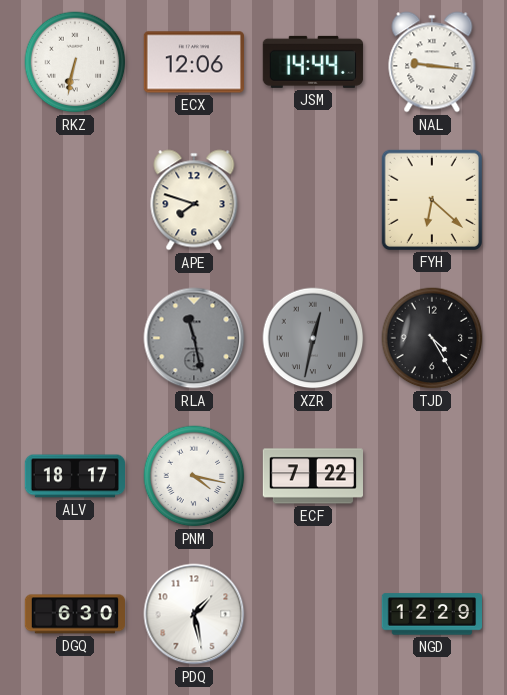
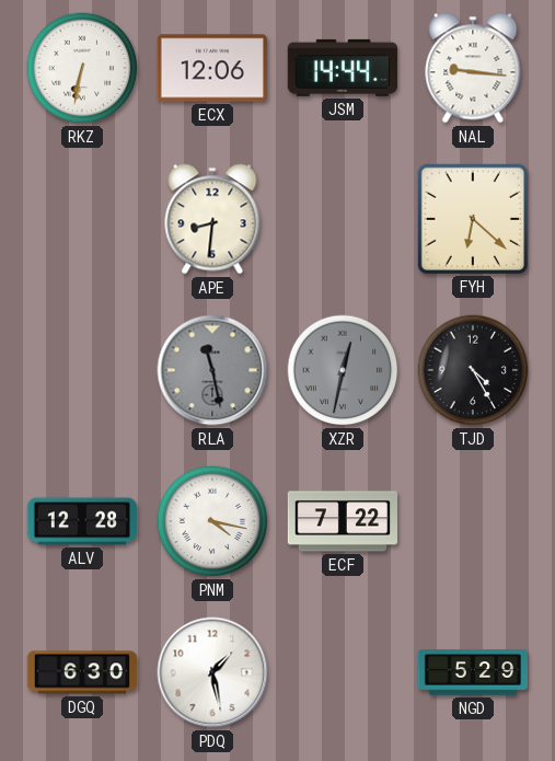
APE: 7:48 -> 8:31
ALV: 18:17 -> 12:28
NGD: 12:29 -> 5:29
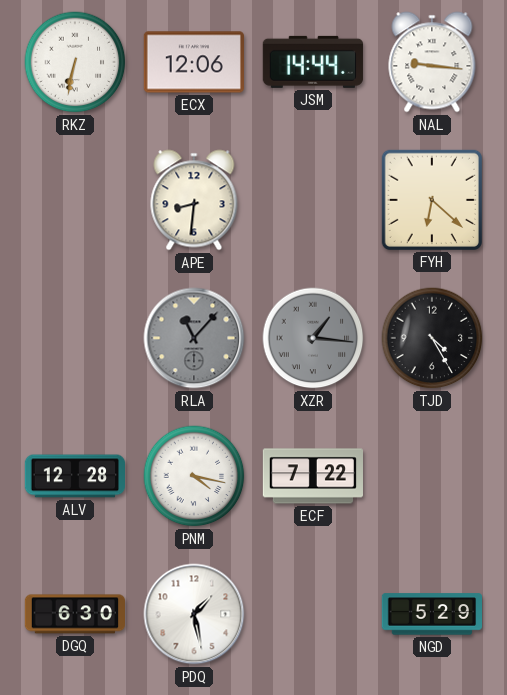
RLA: 11:28 -> 11:07
XZR: 12:32 -> 1:16
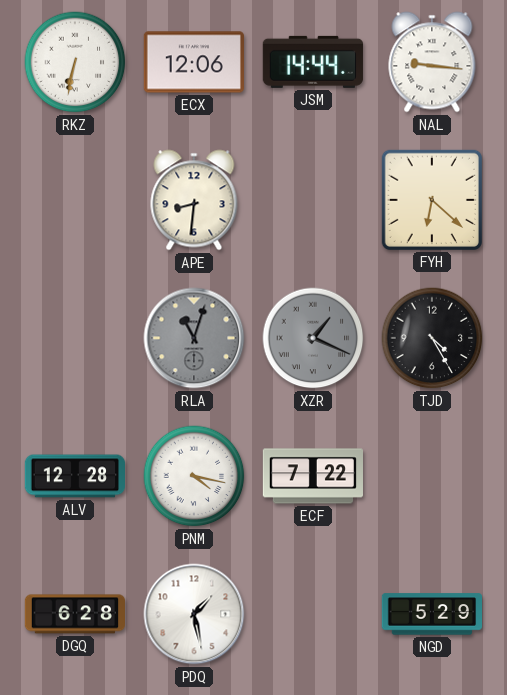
RLA: 11:07 -> 11:03
XZR: 1:16 -> 1:19
DGQ: 6:30 -> 6:28
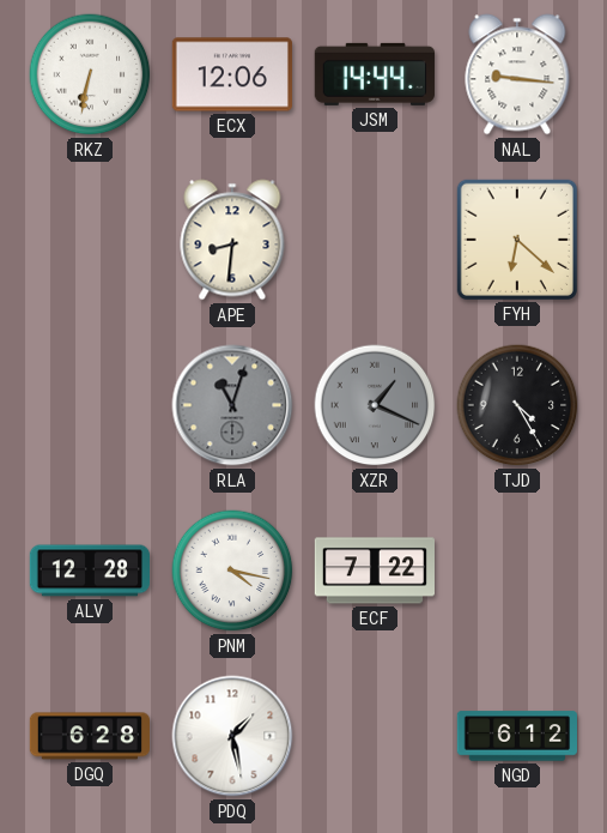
NGD: 5:29 -> 6:12
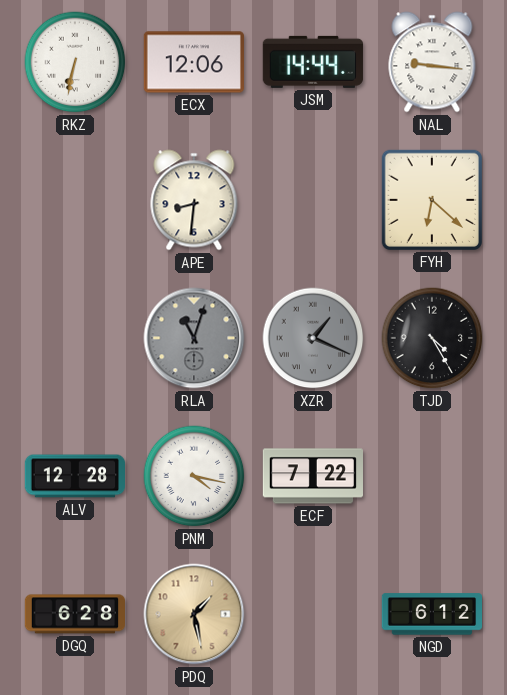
PDQ dial: white -> champagne
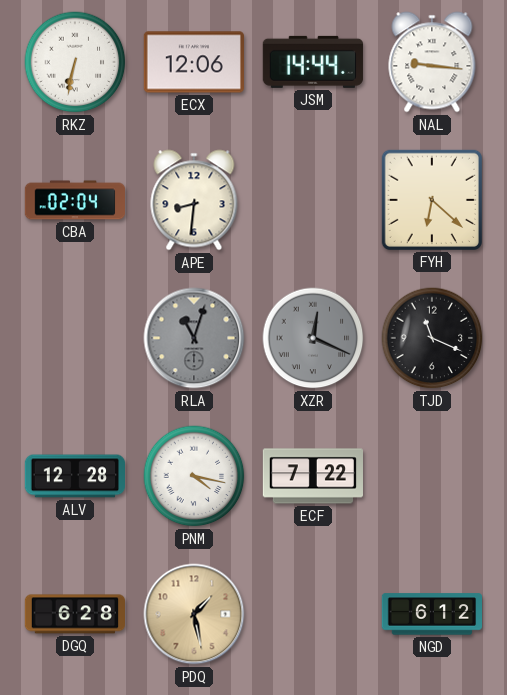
CBA: none -> 02:04
XZR: 1:19 -> 12:19
TJD: 4:25 -> 11:19
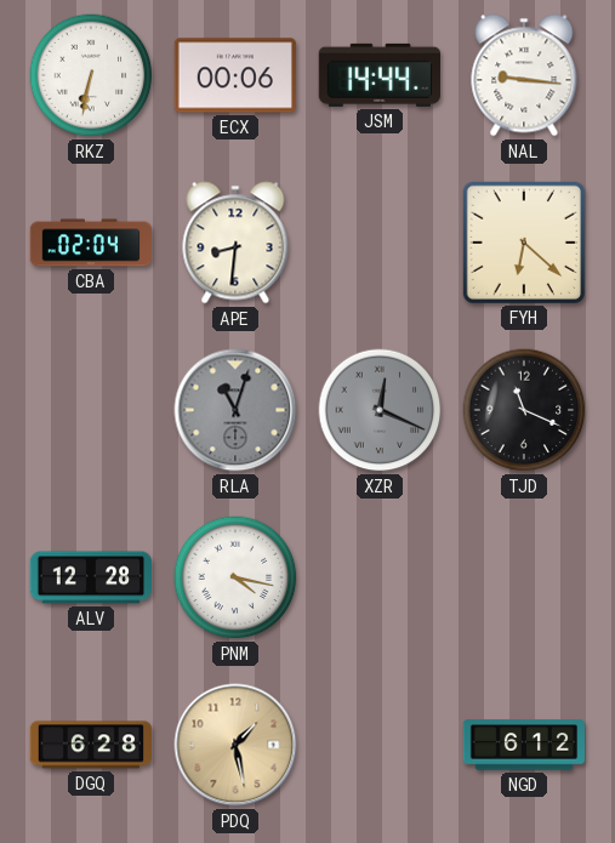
ECX: 12:06 -> 00:06
ECF: 7:22 -> none
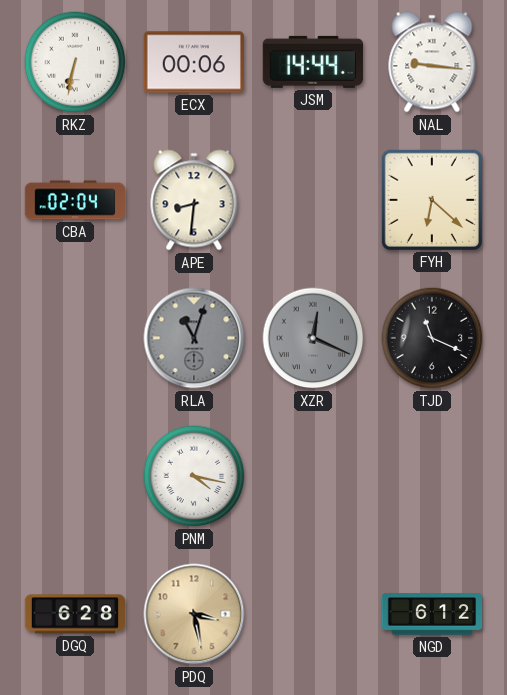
ALV: 12:28 -> none
PDQ: 1:28 -> 3:28
